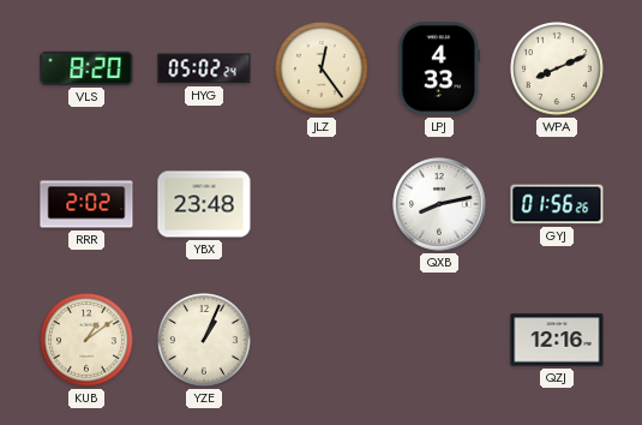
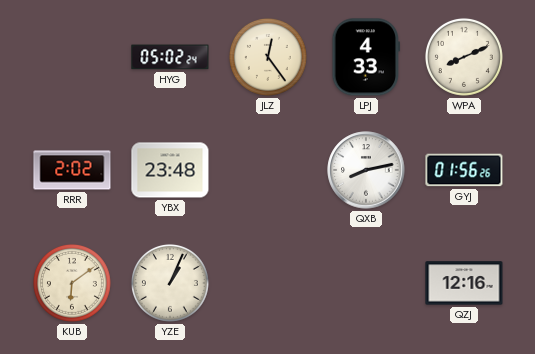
VLS: 8:20 -> none
KUB: 1:09 -> 6:09
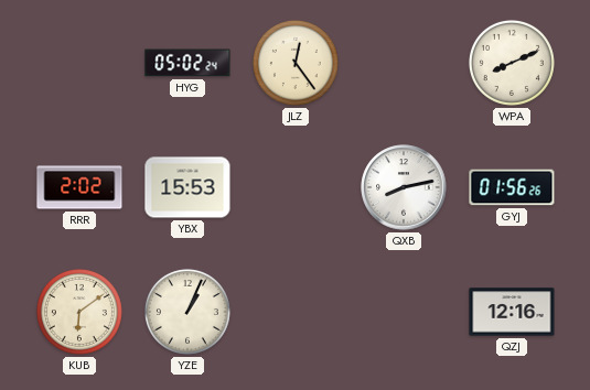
LPJ: 4:33 -> none
YBX: 23:48 -> 15:53
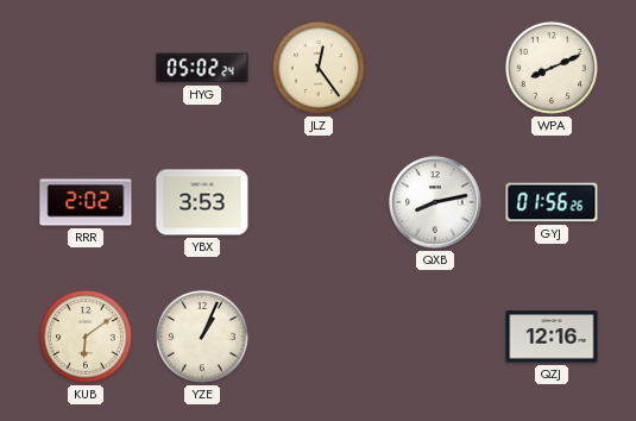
YBX: 15:53 -> 3:53
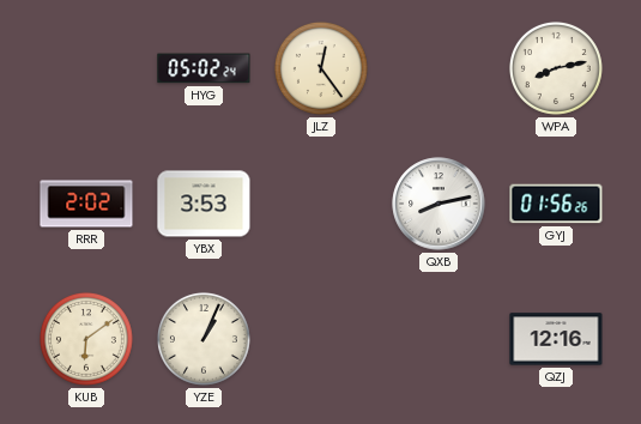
WPA: 8:11 -> 8:13
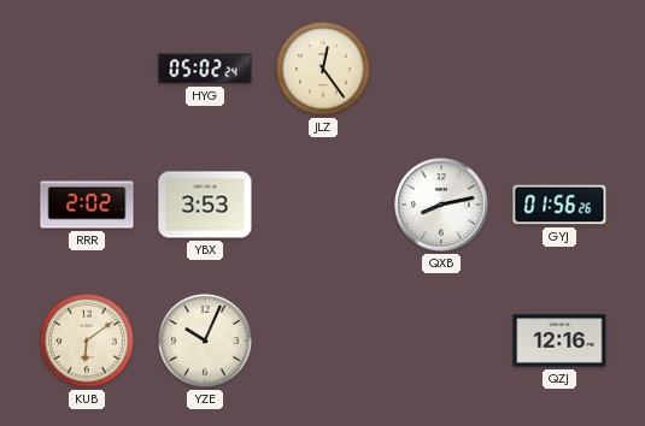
WPA: 8:13 -> none
YZE: 1:04 -> 10:04
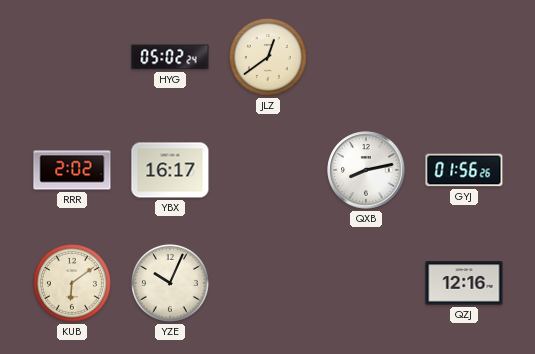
JLZ: 12:24 -> 12:39
YBX: 3:53 -> 16:17
